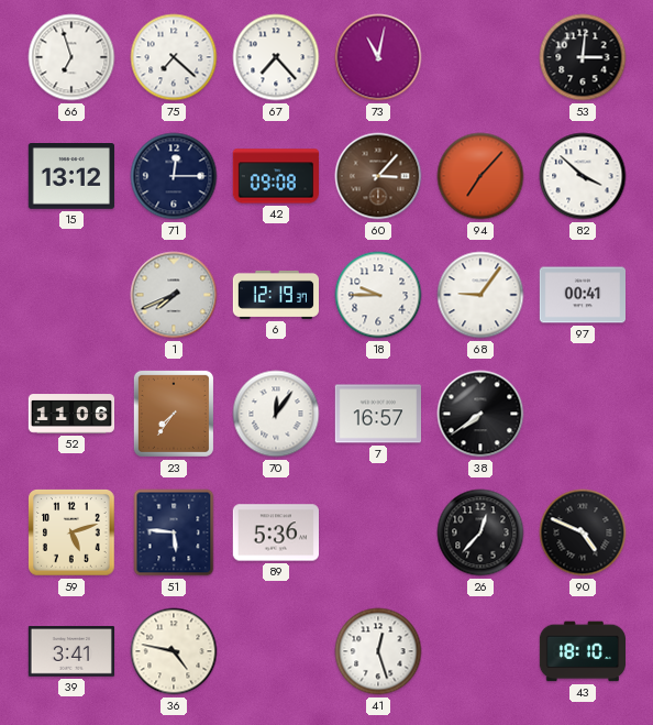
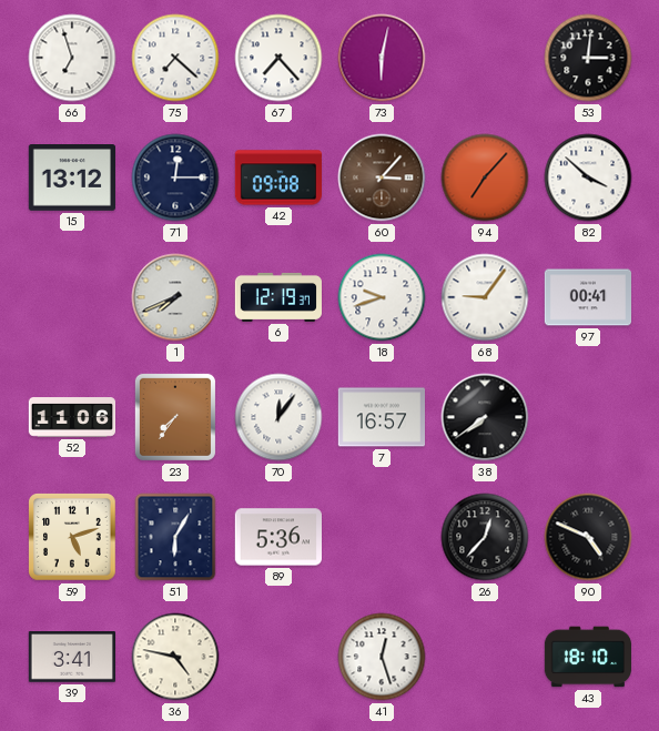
73: 11:02 -> 6:02
18: 9:45 -> 9:42
51: 5:46 -> 6:05
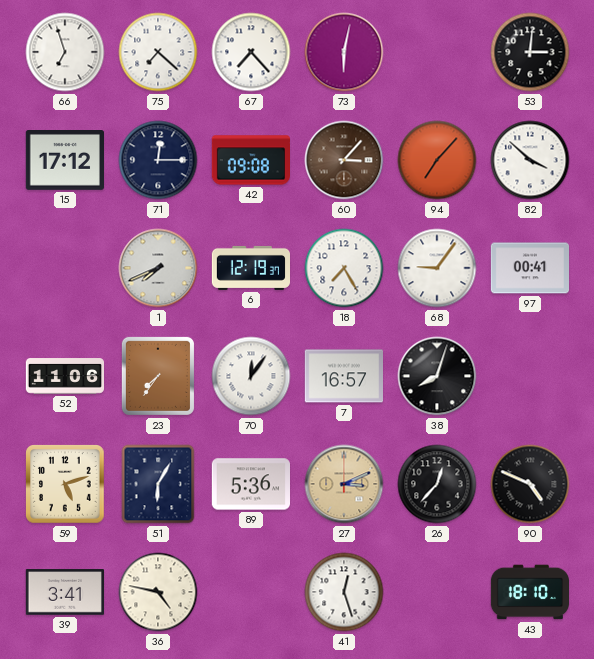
15: 13:12 -> 17:12
18: 9:42 -> 7:25
38: 7:39 -> 8:03
27: none -> 3:11
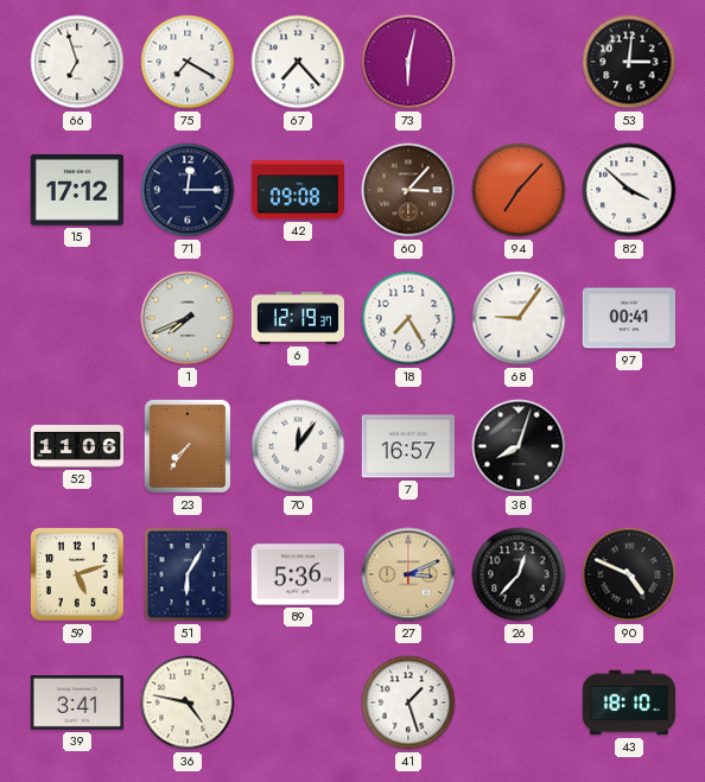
75: 7:22 -> 7:20
41: 12:27 -> 1:27
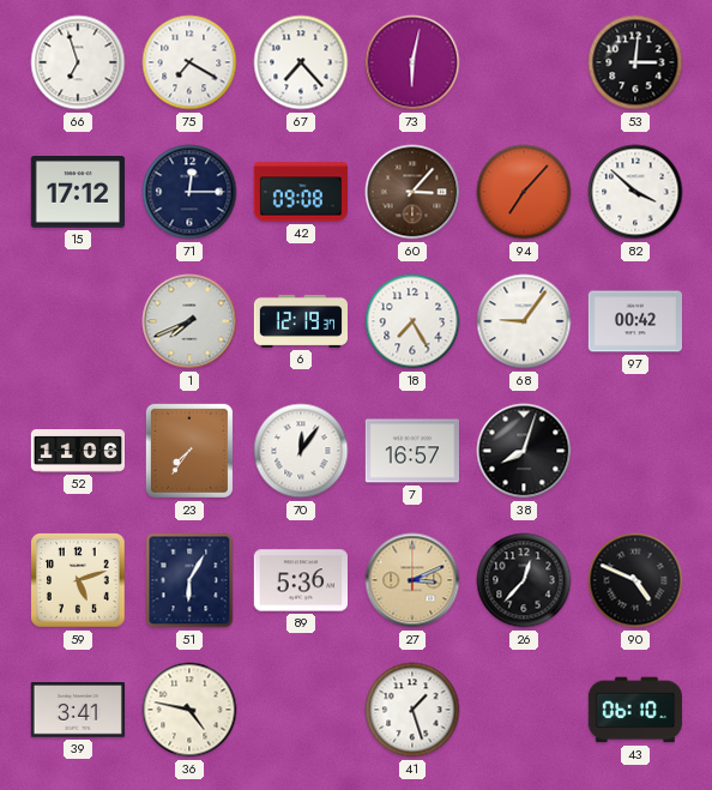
97: 00:41 -> 00:42
43: 18:10 -> 06:10
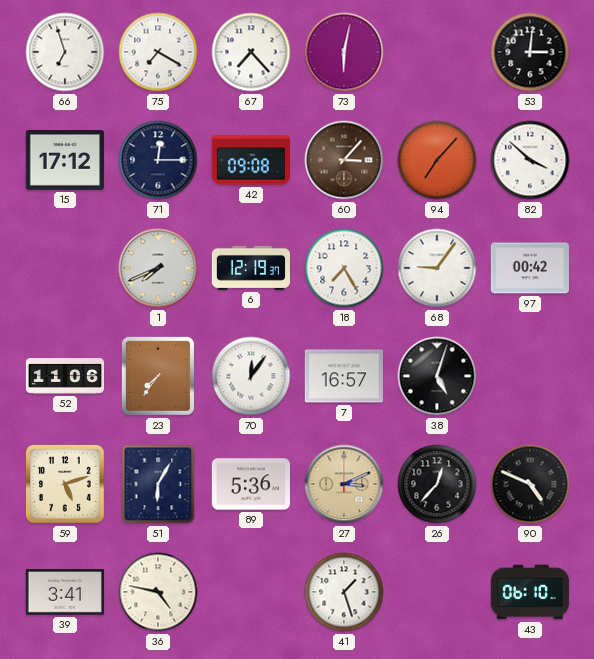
38: 8:03 -> 5:03
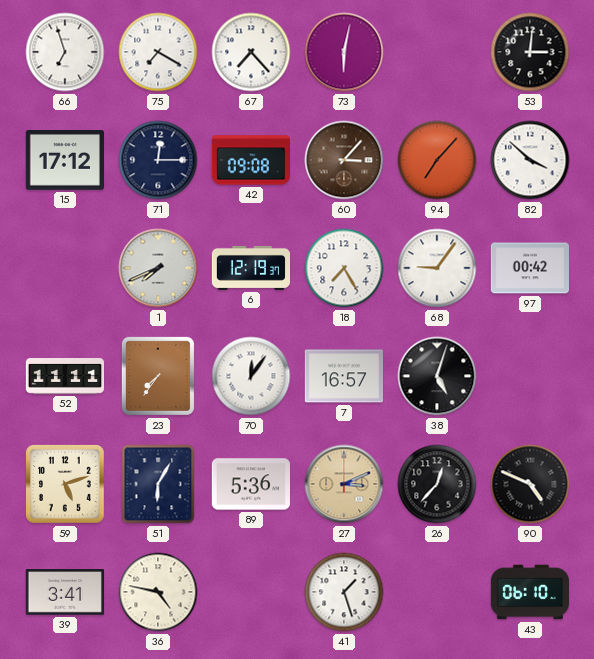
52: 11:06 -> 11:11
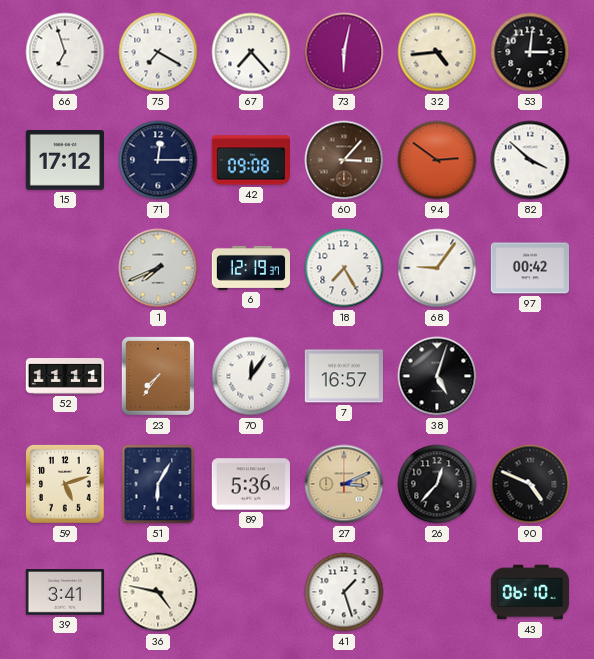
32: none -> 4:44
94: 7:07 -> 2:51
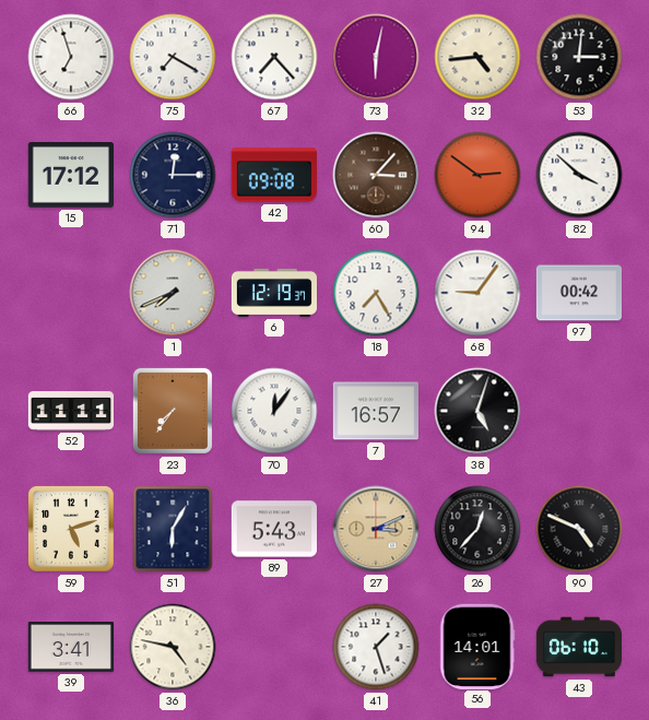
89: 5:36 -> 5:43
56: none -> 14:01
